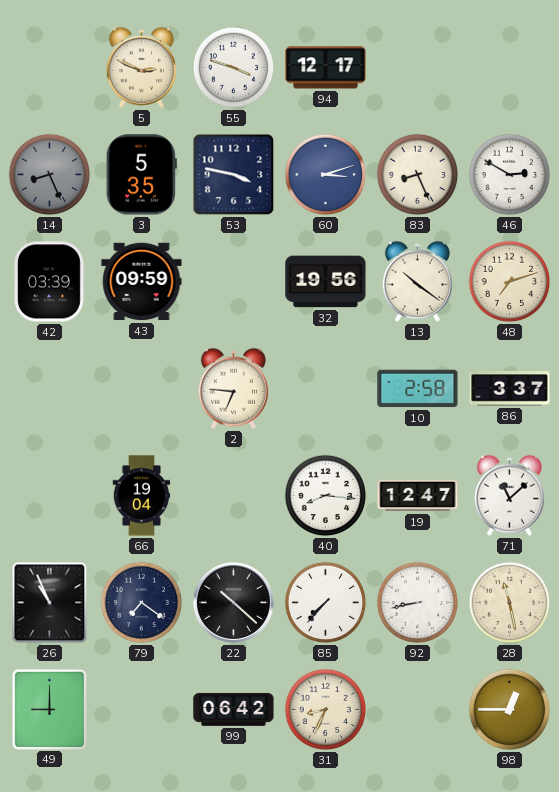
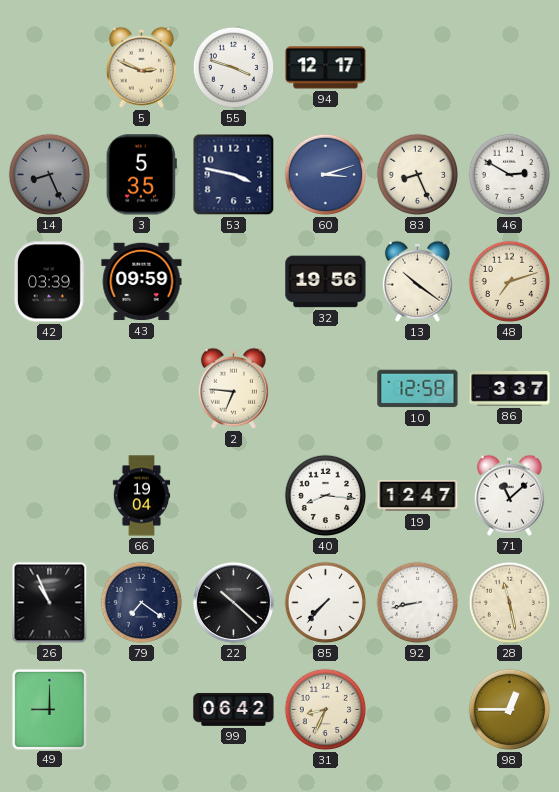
10: 2:58 -> 12:58
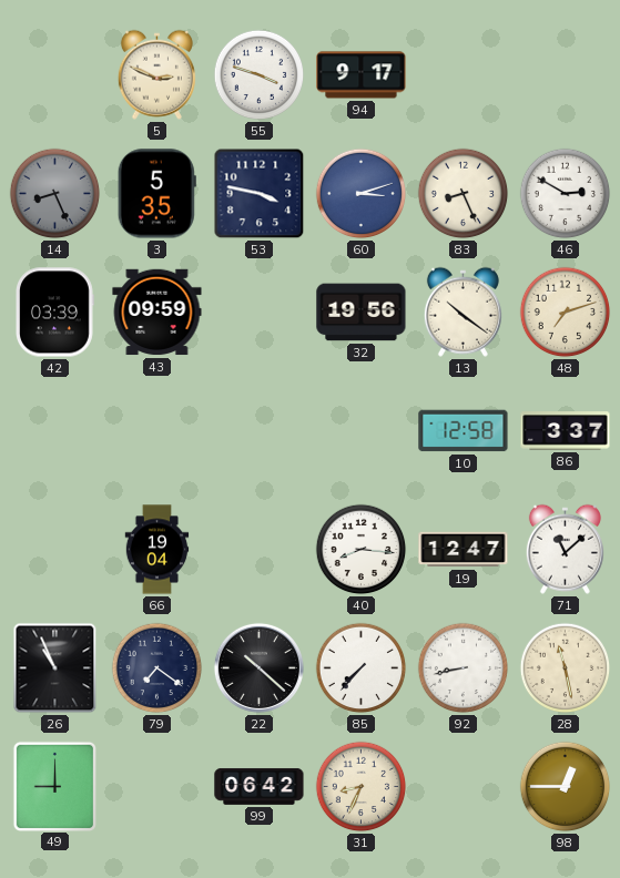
94: 12:17 -> 9:17
2: 6:46 -> none
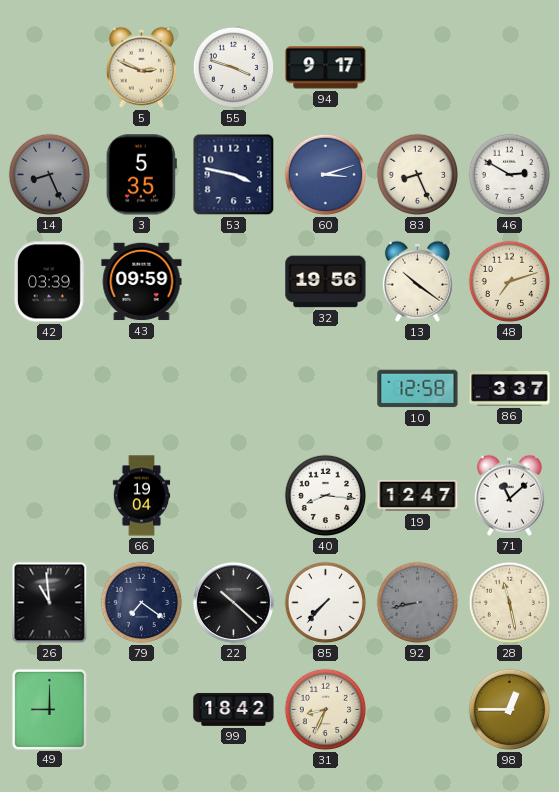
26: 10:56 -> 10:59
92 dial: white -> grey
99: 06:42 -> 18:42
